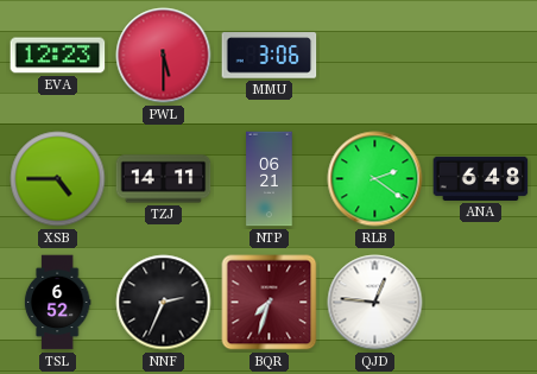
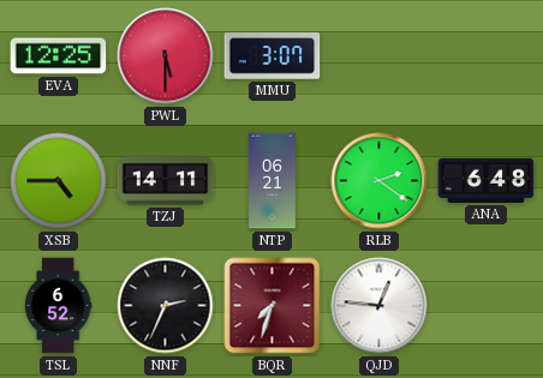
EVA: 12:23 -> 12:25
MMU: 3:06 -> 3:07
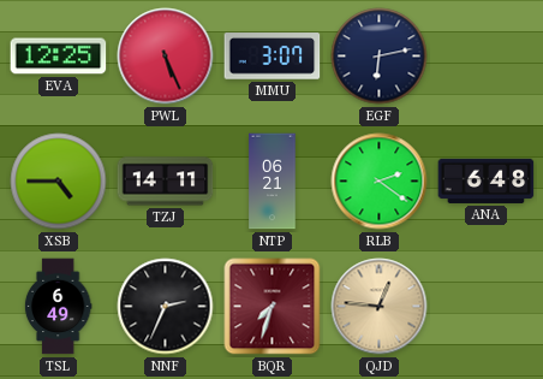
PWL: 5:30 -> 5:26
EGF: none -> 6:13
TSL: 6:52 -> 6:49
QJD dial: white -> champagne
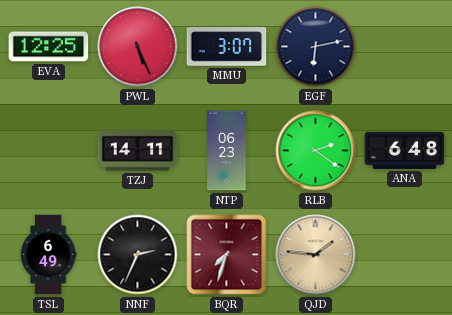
XSB: 4:45 -> none
NTP: 06:21 -> 06:23
QJD: 12:46 -> 1:46
